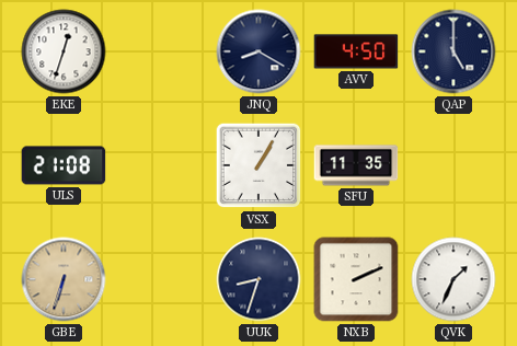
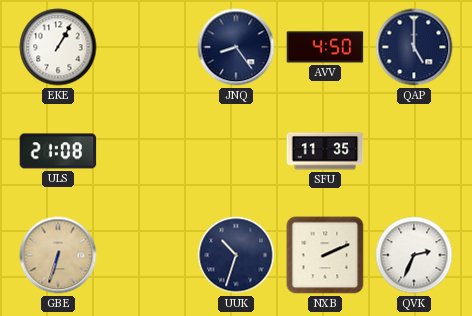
EKE: 12:33 -> 1:05
JNQ: 8:20 -> 8:24
VSX: 1:05 -> none
UUK: 8:33 -> 10:33
QVK: 1:34 -> 2:34
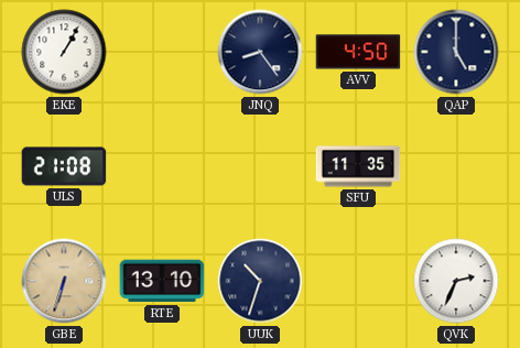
RTE: none -> 13:10
NXB: 2:11 -> none
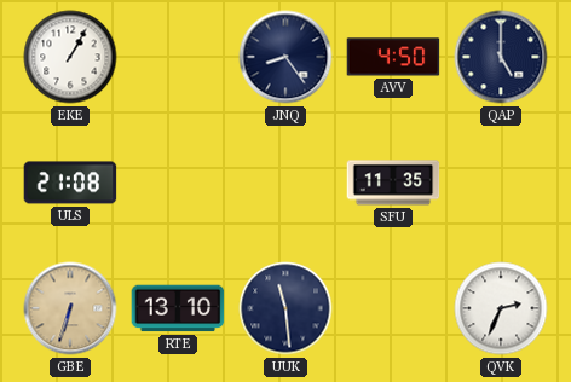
UUK: 10:33 -> 11:29
